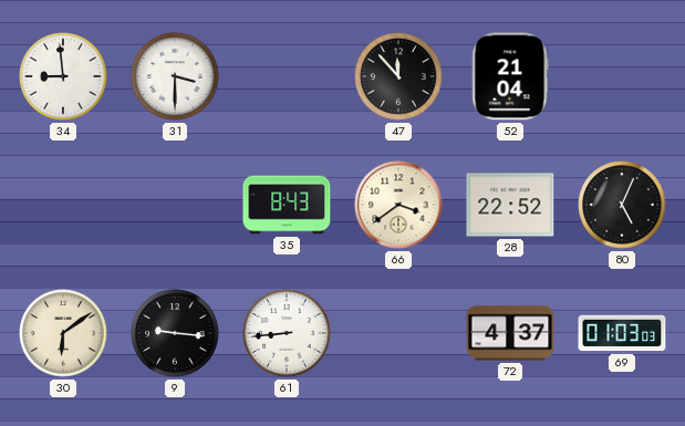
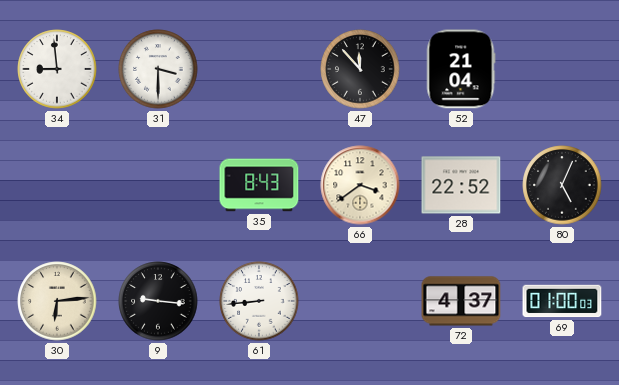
30: 6:09 -> 6:14
69: 01:03 -> 01:00
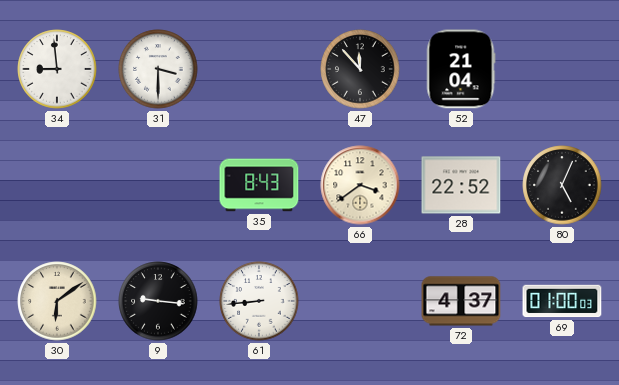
30: 6:14 -> 6:09
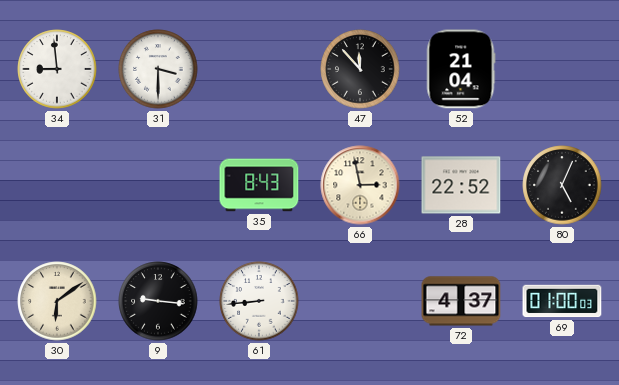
66: 3:39 -> 2:58
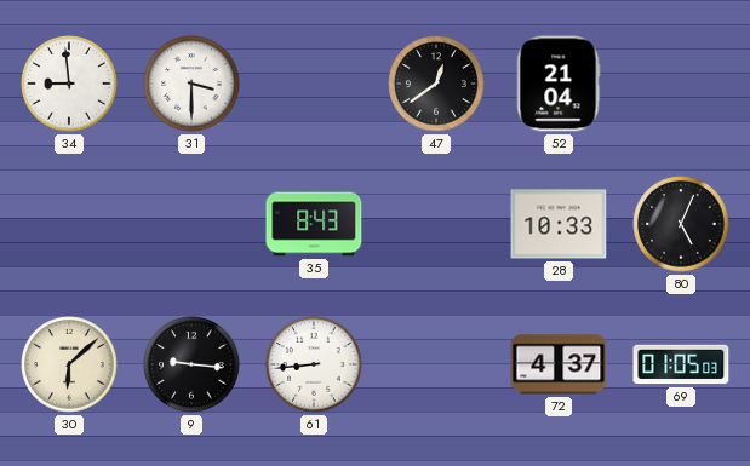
47: 11:53 -> 12:39
66: 2:58 -> none
28: 22:52 -> 10:33
30: 6:09 -> 6:08
69: 01:00 -> 01:05
